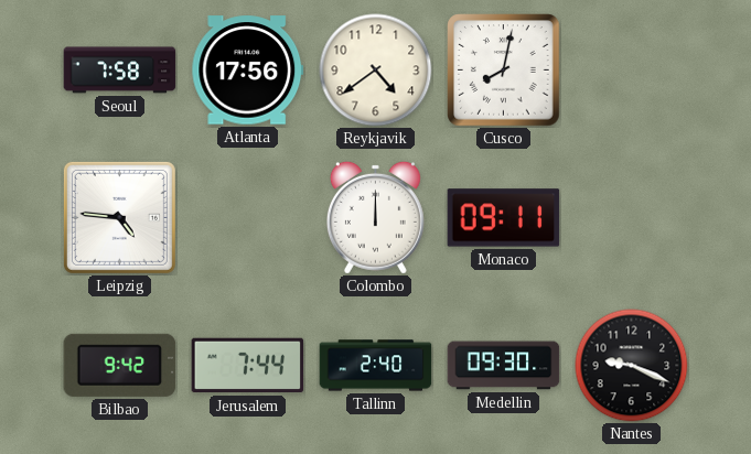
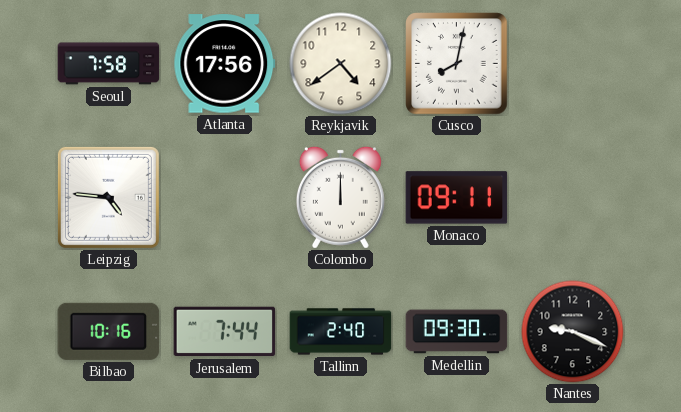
Bilbao: 9:42 -> 10:16
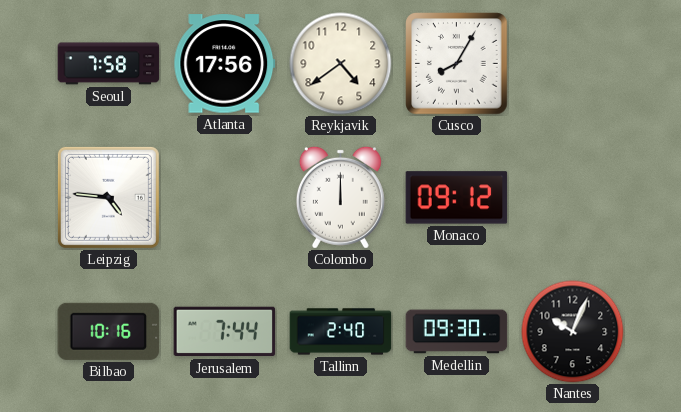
Cusco: 8:02 -> 8:05
Monaco: 09:11 -> 09:12
Nantes: 9:19 -> 10:04
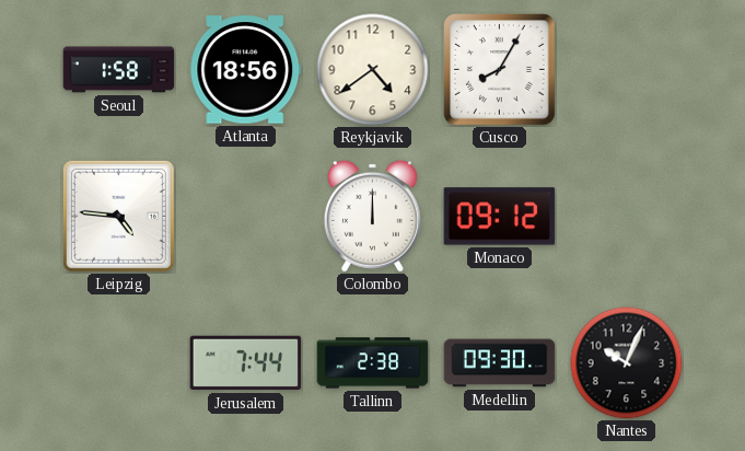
Seoul: 7:58 -> 1:58
Atlanta: 17:56 -> 18:56
Bilbao: 10:16 -> none
Tallinn: 2:40 -> 2:38
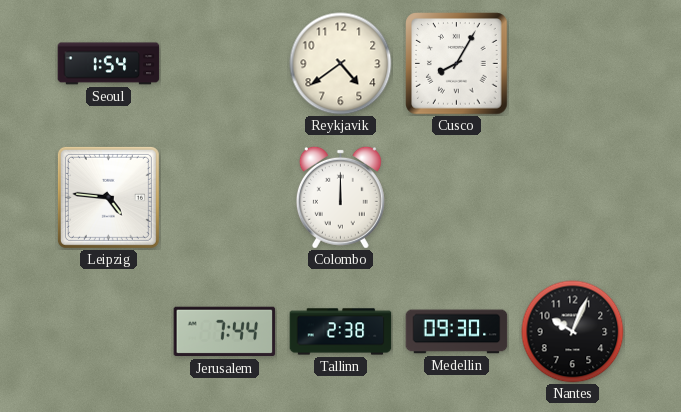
Seoul: 1:58 -> 1:54
Atlanta: 18:56 -> none
Monaco: 09:12 -> none
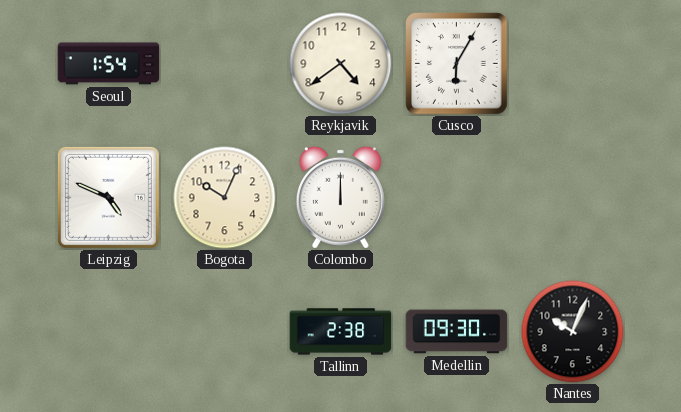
Cusco: 8:05 -> 6:05
Leipzig: 4:46 -> 4:49
Bogota: none -> 10:04
Jerusalem: 7:44 -> none
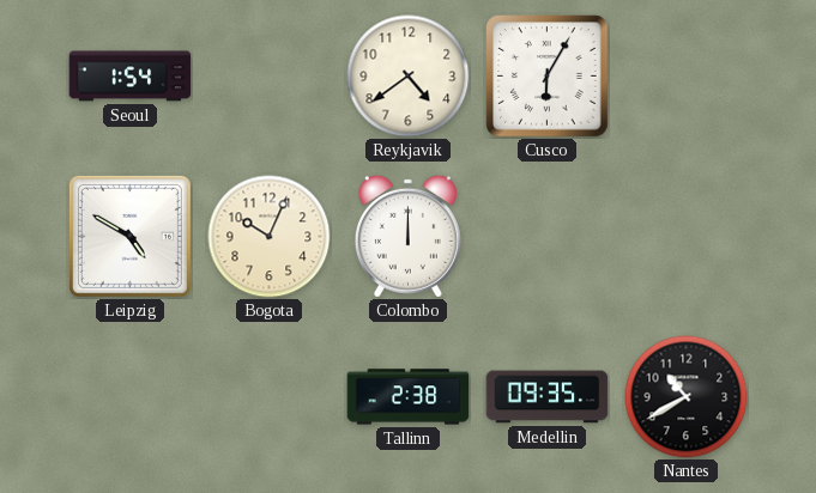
Leipzig: 4:49 -> 4:50
Medellin: 09:30 -> 09:35
Nantes: 10:04 -> 10:40
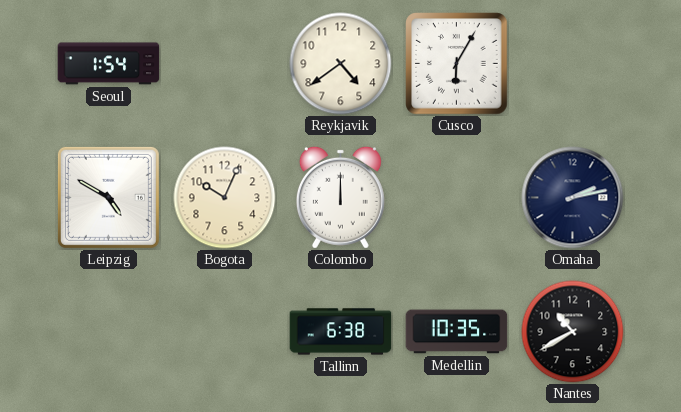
Omaha: none -> 2:13
Tallinn: 2:38 -> 6:38
Medellin: 09:35 -> 10:35
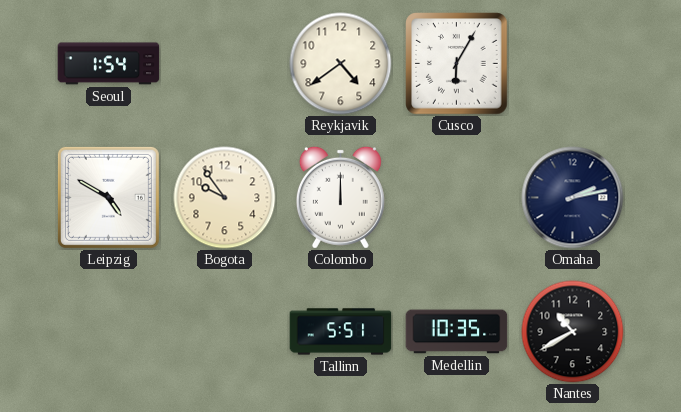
Bogota: 10:04 -> 9:54
Tallinn: 6:38 -> 5:51
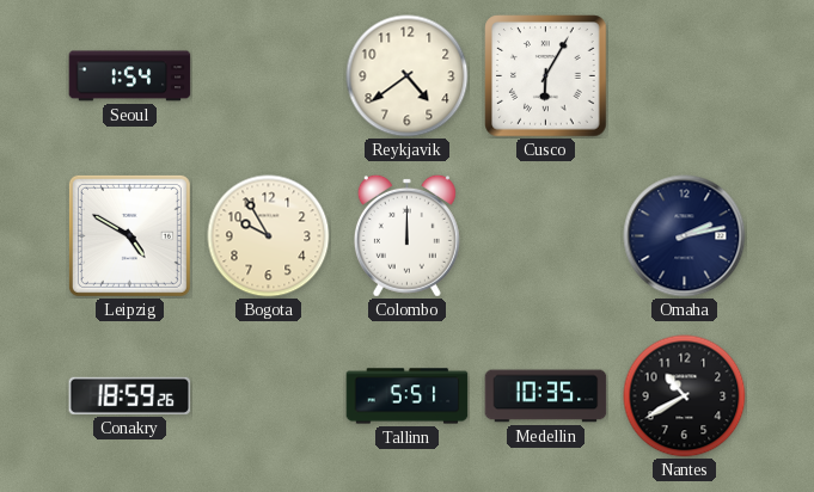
Bogota: 9:54 -> 9:55
Conakry: none -> 18:59
